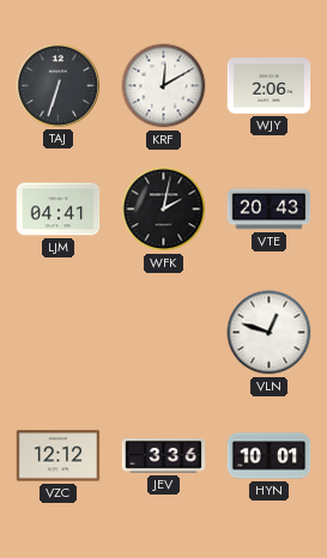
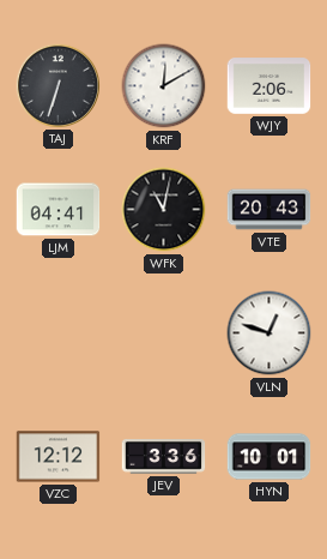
WFK: 2:02 -> 11:02
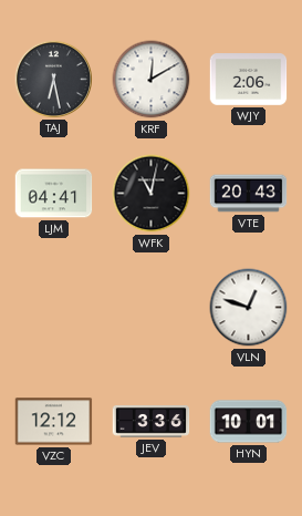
TAJ: 6:33 -> 6:28
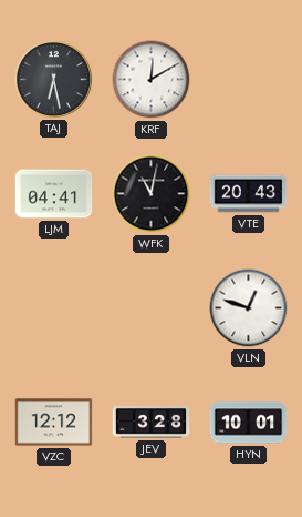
WJY: 2:06 -> none
JEV: 3:36 -> 3:28
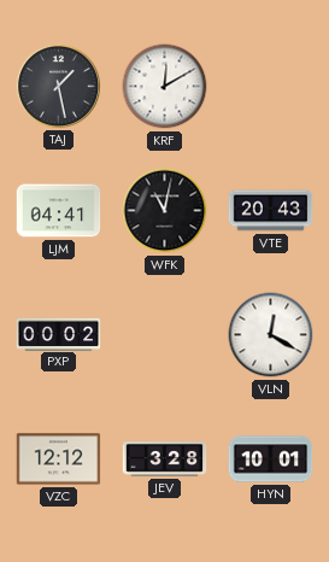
TAJ: 6:28 -> 1:28
PXP: none -> 00:02
VLN: 12:48 -> 12:20
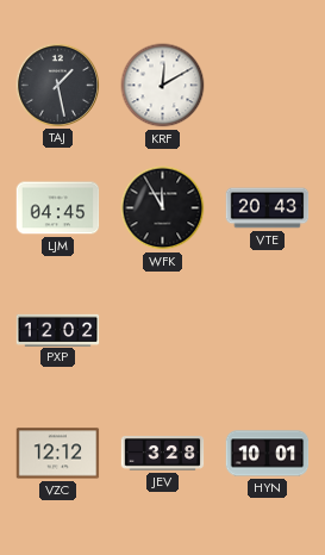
LJM: 04:41 -> 04:45
WFK: 11:02 -> 11:55
PXP: 00:02 -> 12:02
VLN: 12:20 -> none
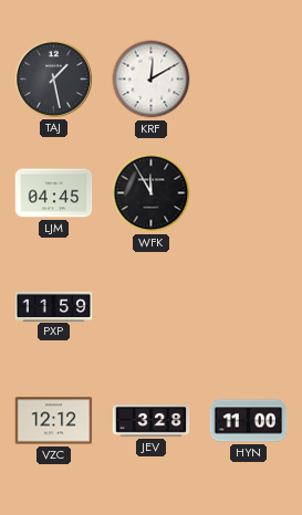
VTE: 20:43 -> none
PXP: 12:02 -> 11:59
HYN: 10:01 -> 11:00
